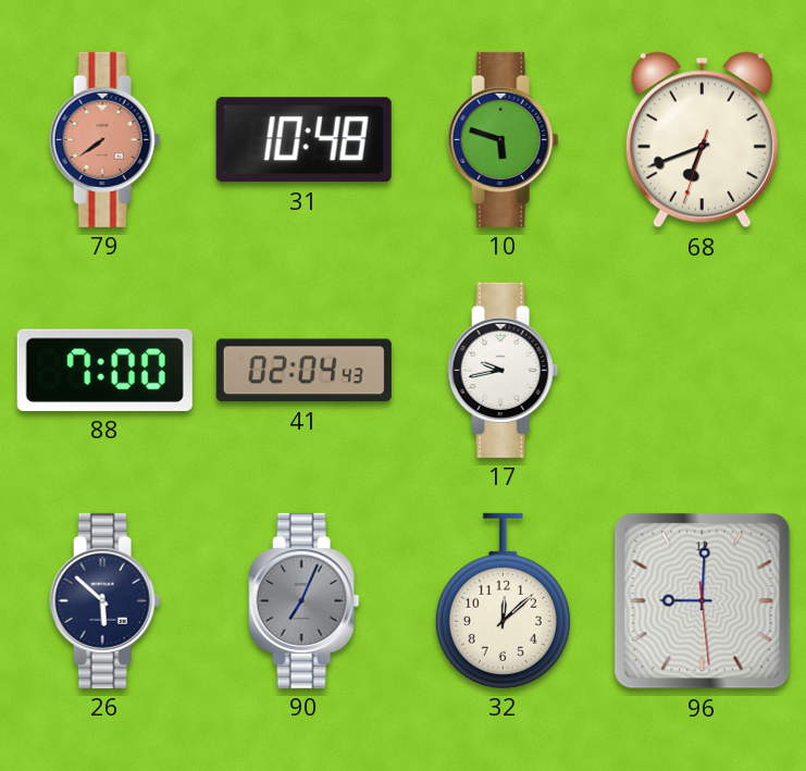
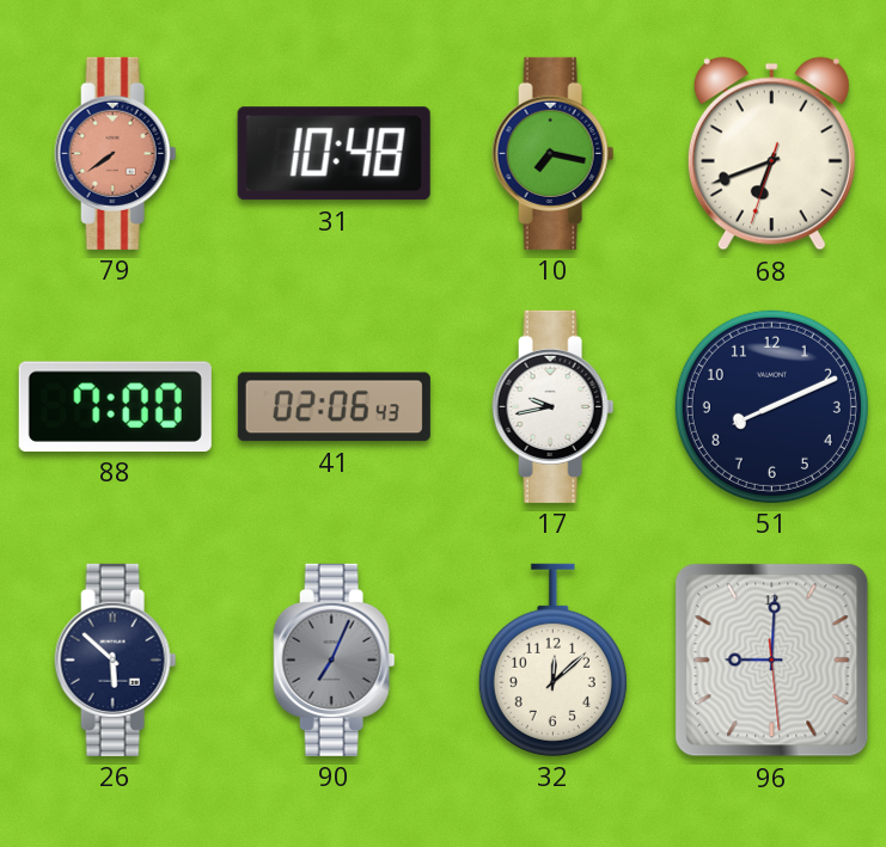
10: 5:48 -> 7:17
41: 02:04 -> 02:06
51: none -> 8:11
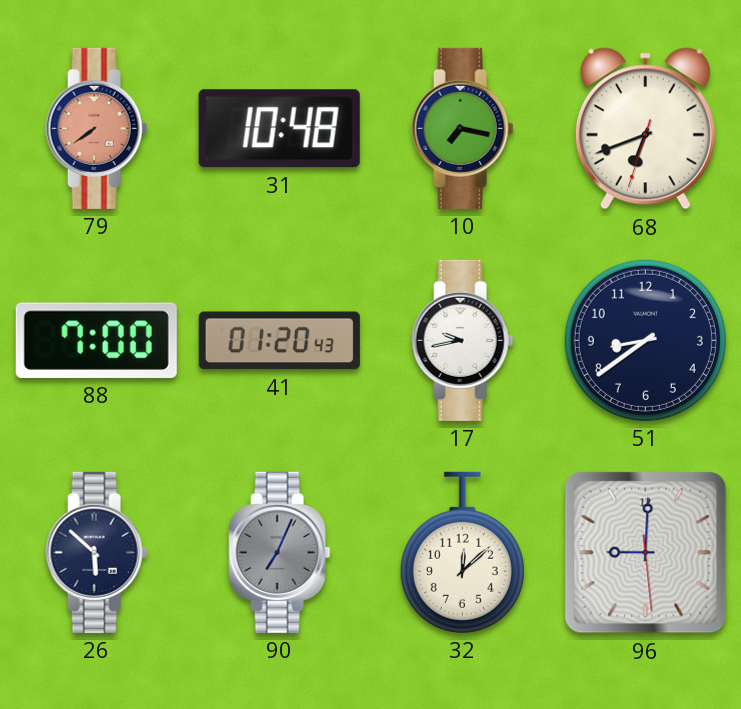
41: 02:06 -> 01:20
51: 8:11 -> 8:39
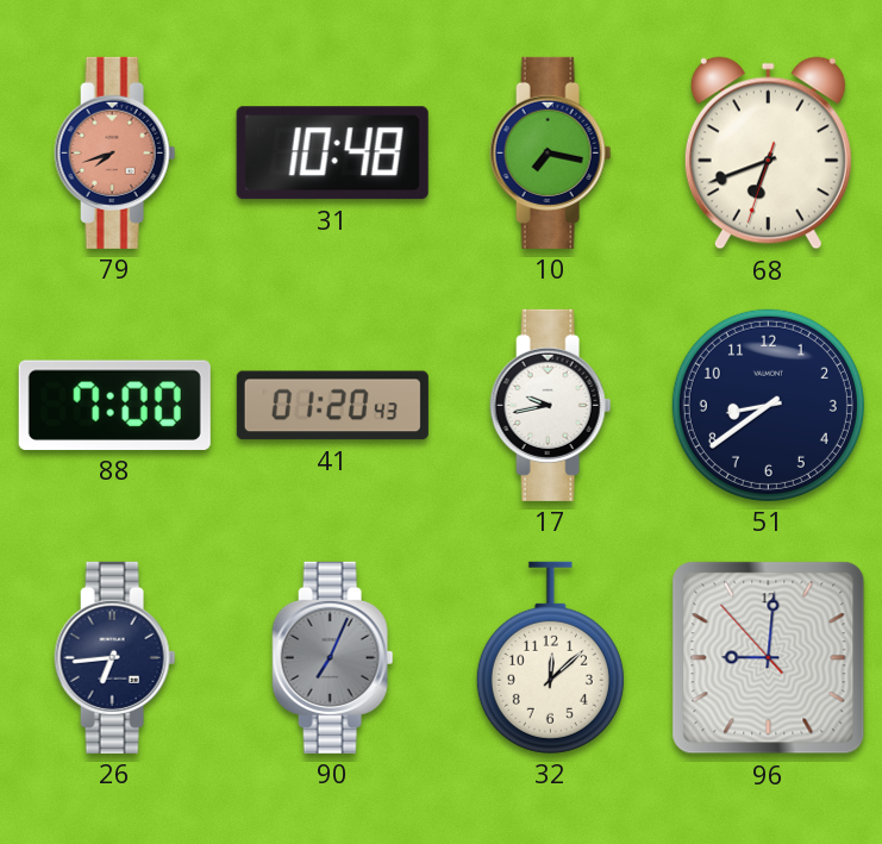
79: 7:39 -> 7:42
26: 5:52 -> 6:44
96: 9:00:29 -> 9:00:53
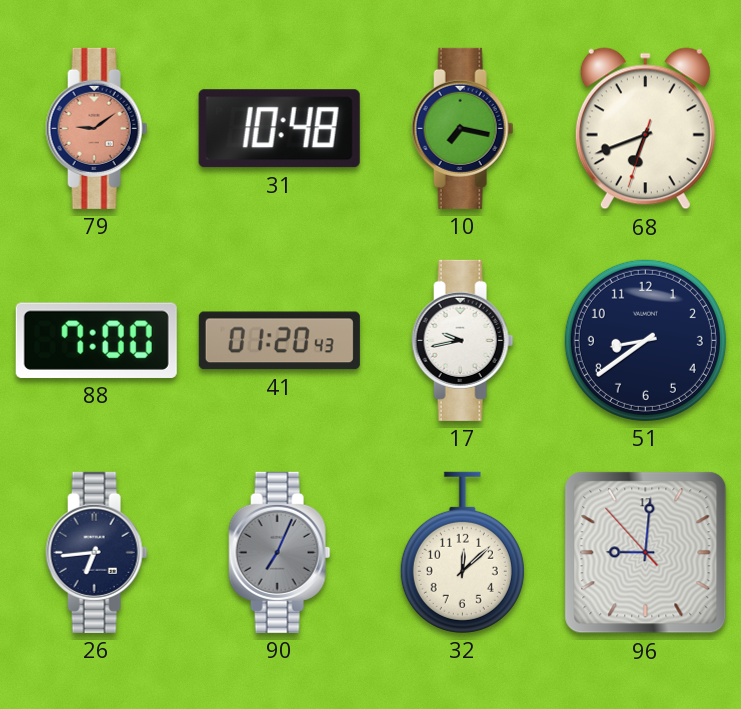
79: 7:42 -> 9:09
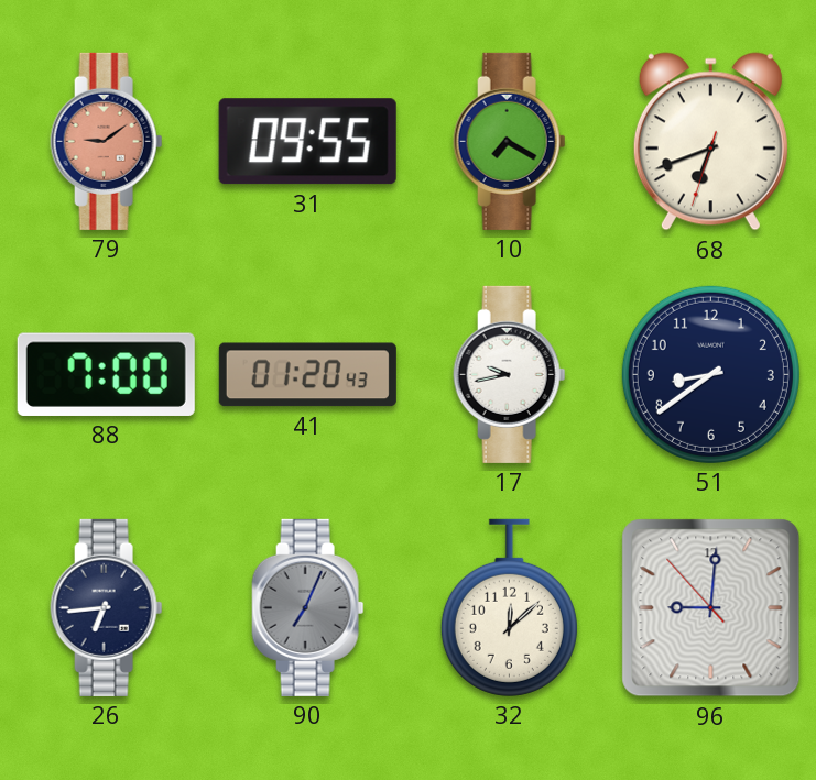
31: 10:48 -> 09:55
10: 7:17 -> 7:20
